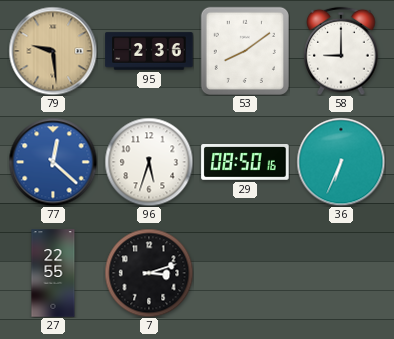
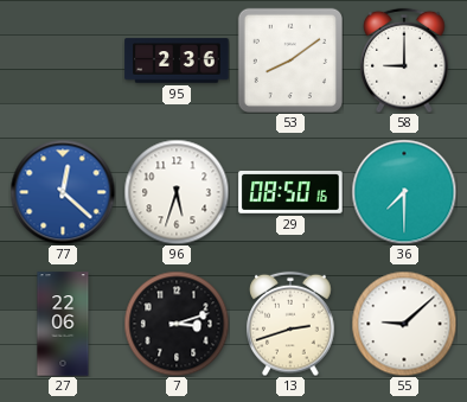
79: 9:29 -> none
36: 6:34 -> 7:30
27: 22:55 -> 22:06
13: none -> 2:42
55: none -> 9:08
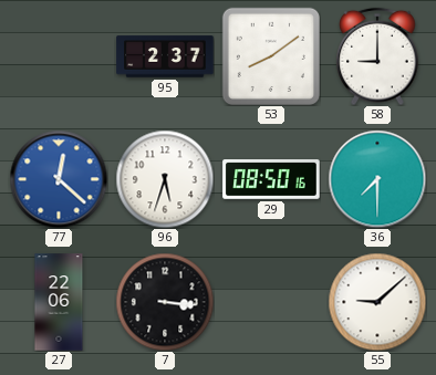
95: 2:36 -> 2:37
7: 3:12 -> 3:16
13: 2:42 -> none
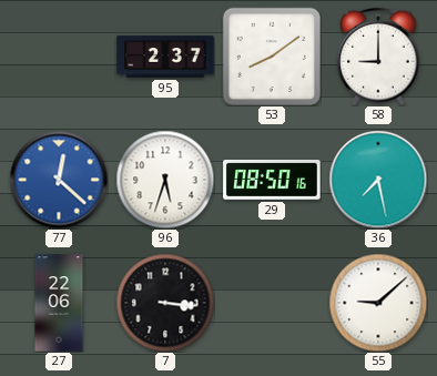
36: 7:30 -> 7:28
